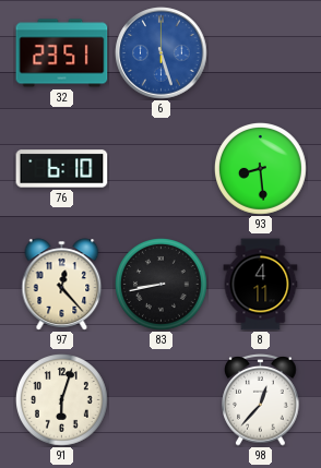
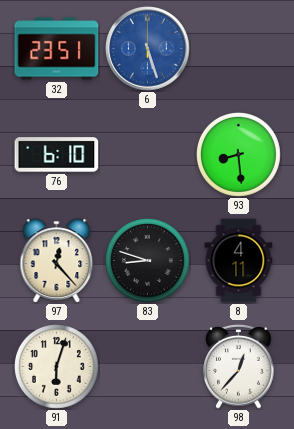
83: 8:43 -> 8:48
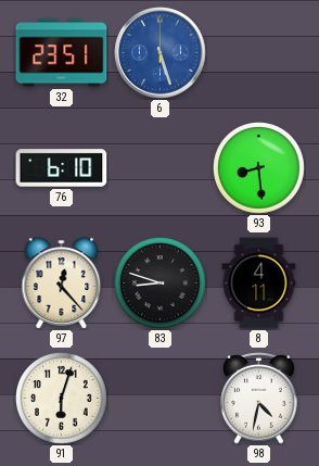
98: 12:37 -> 4:32
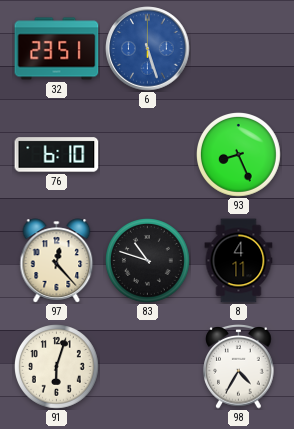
93: 8:29 -> 8:26
83: 8:48 -> 10:48
98: 4:32 -> 4:35
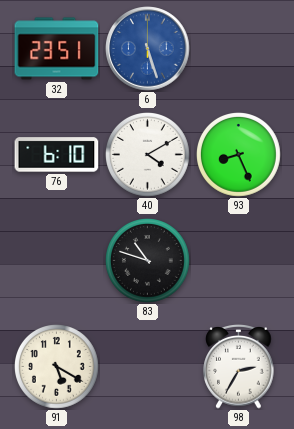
40: none -> 4:10
97: 12:23 -> none
8: 4:11 -> none
91: 6:03 -> 5:20
98: 4:35 -> 2:35
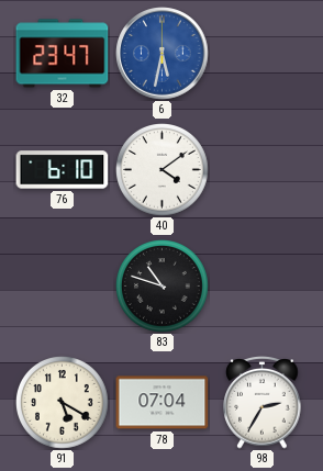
32: 23:51 -> 23:47
6: 5:27 -> 5:32
40: 4:10 -> 4:09
93: 8:26 -> none
78: none -> 07:04
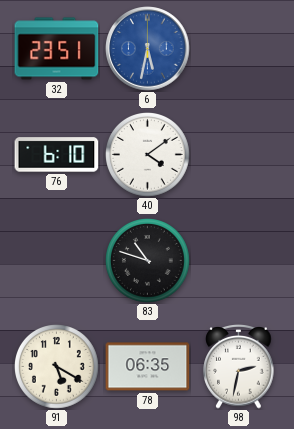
32: 23:47 -> 23:51
78: 07:04 -> 06:35
98: 2:35 -> 2:32
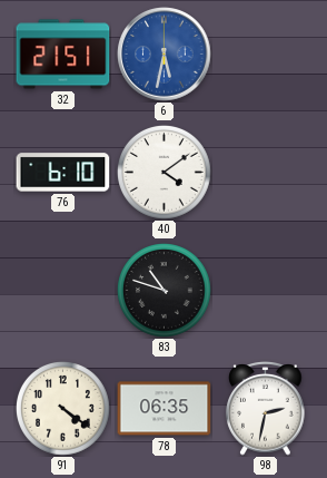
32: 23:51 -> 21:51
91: 5:20 -> 4:21
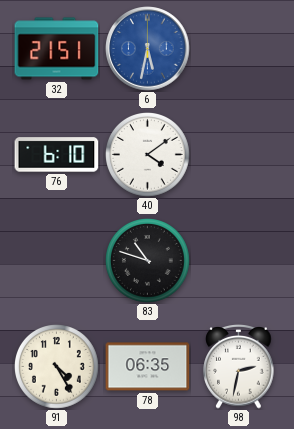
91: 4:21 -> 4:25
